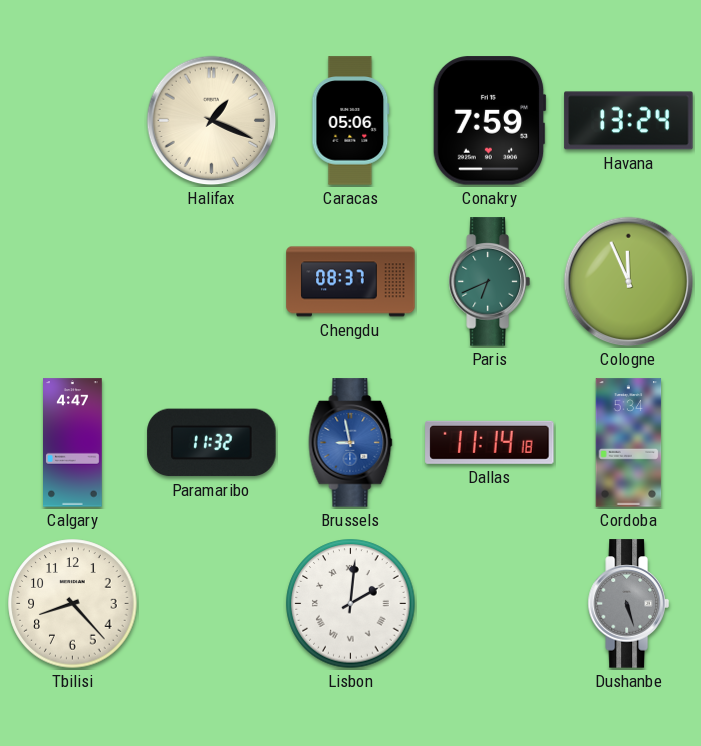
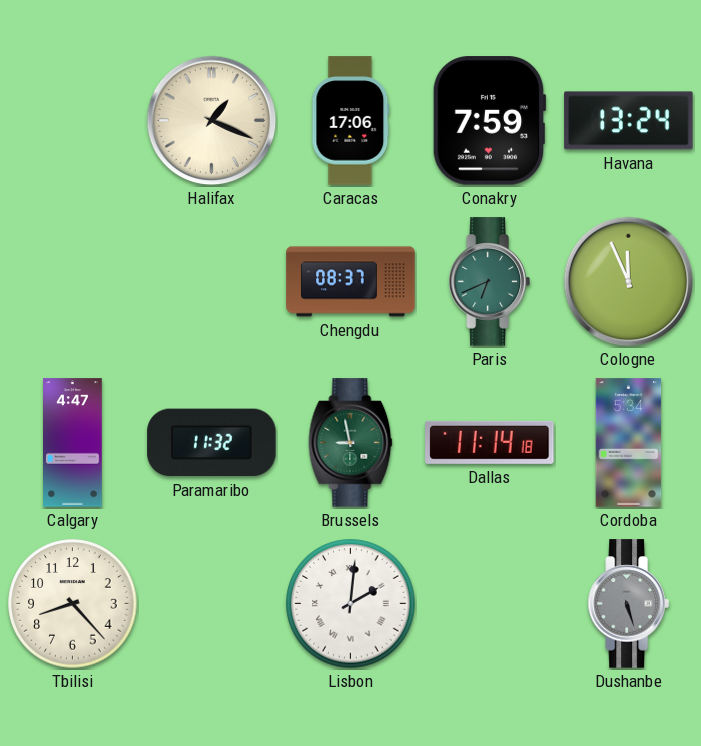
Caracas: 05:06 -> 17:06
Brussels dial: blue -> green
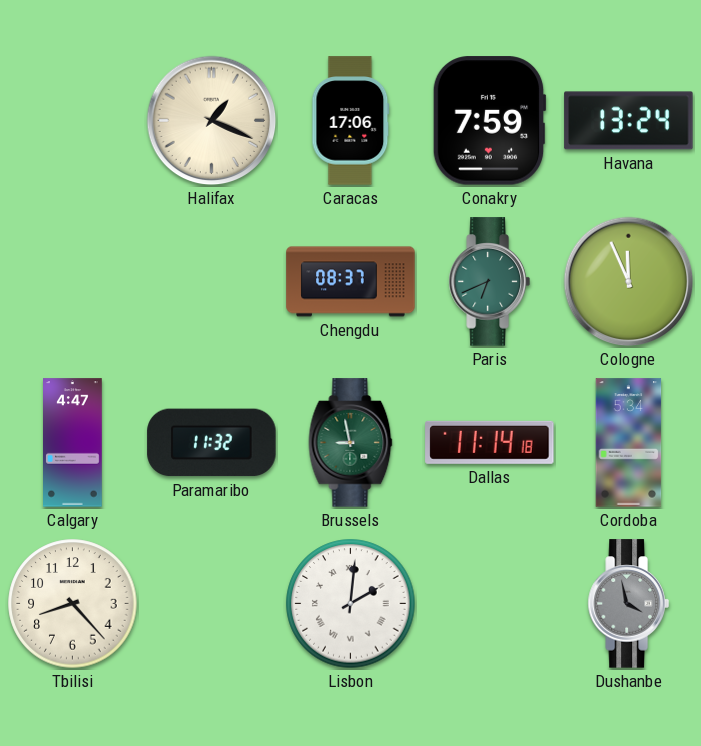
Dushanbe: 5:27 -> 3:58
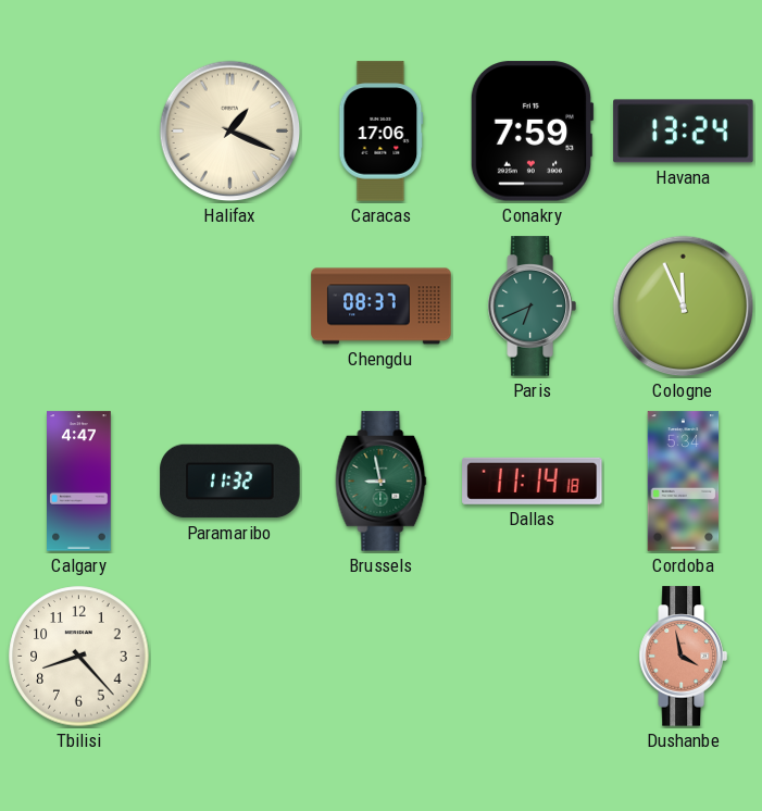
Lisbon: 2:01 -> none
Dushanbe dial: grey -> salmon
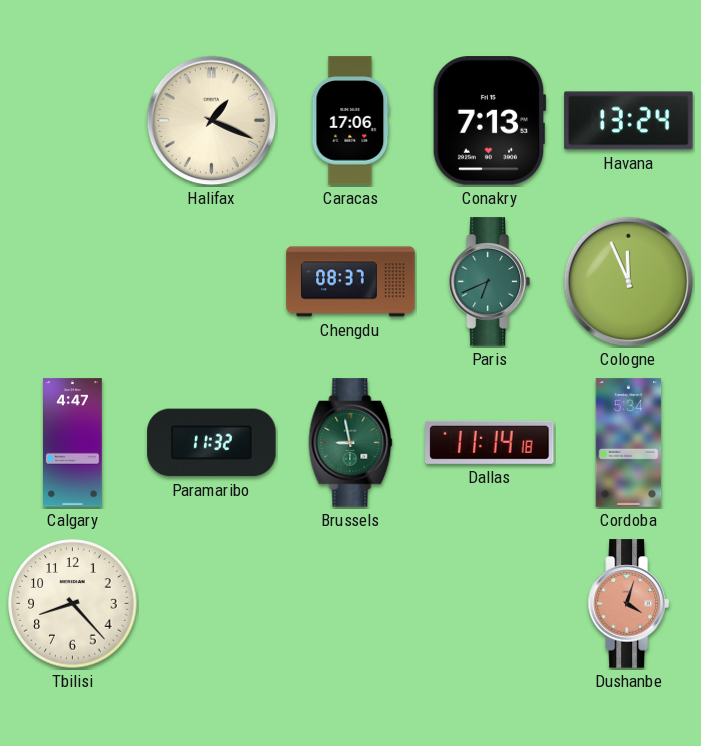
Conakry: 7:59 -> 7:13
Dushanbe: 3:58 -> 4:03
